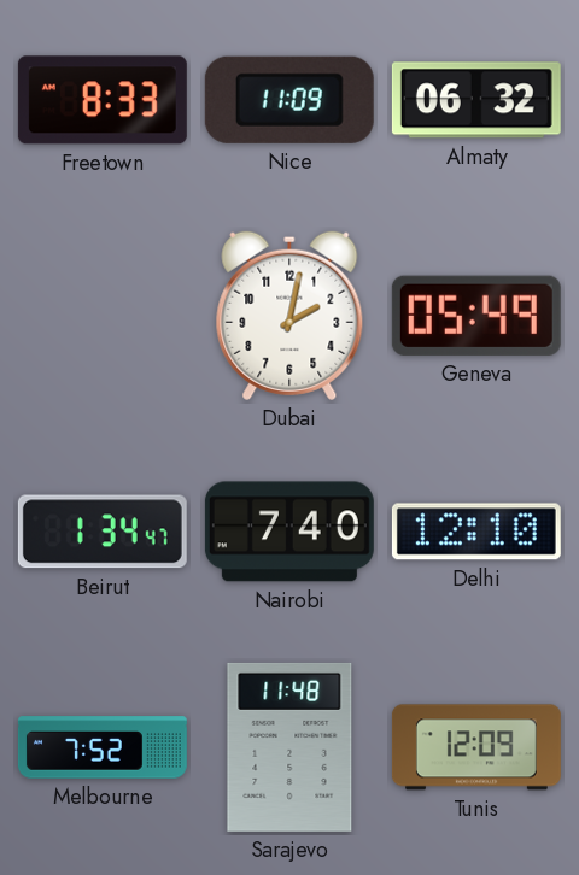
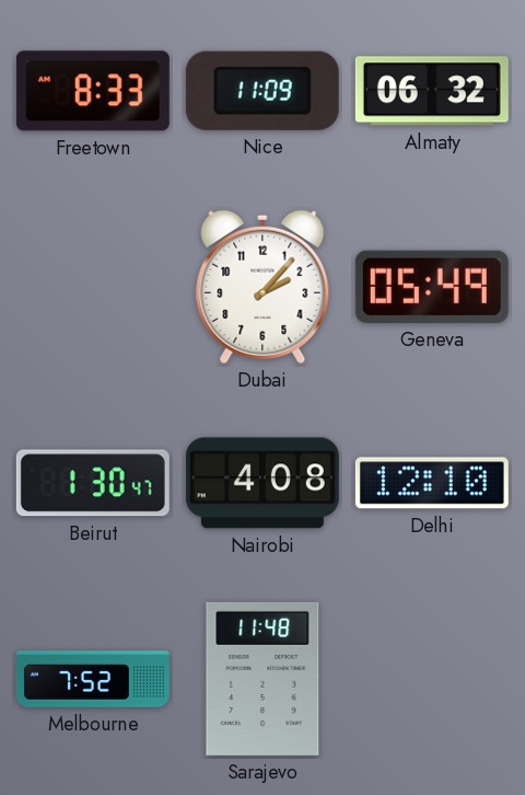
Dubai: 2:02 -> 2:07
Beirut: 1:34 -> 1:30
Nairobi: 7:40 -> 4:08
Tunis: 12:09 -> none
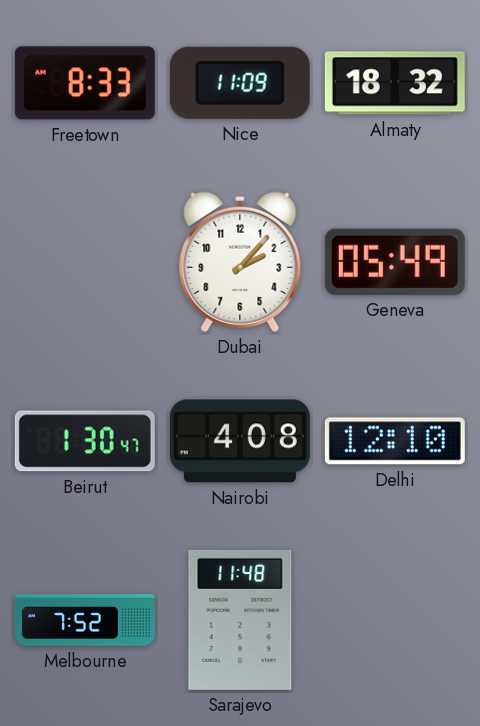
Almaty: 06:32 -> 18:32
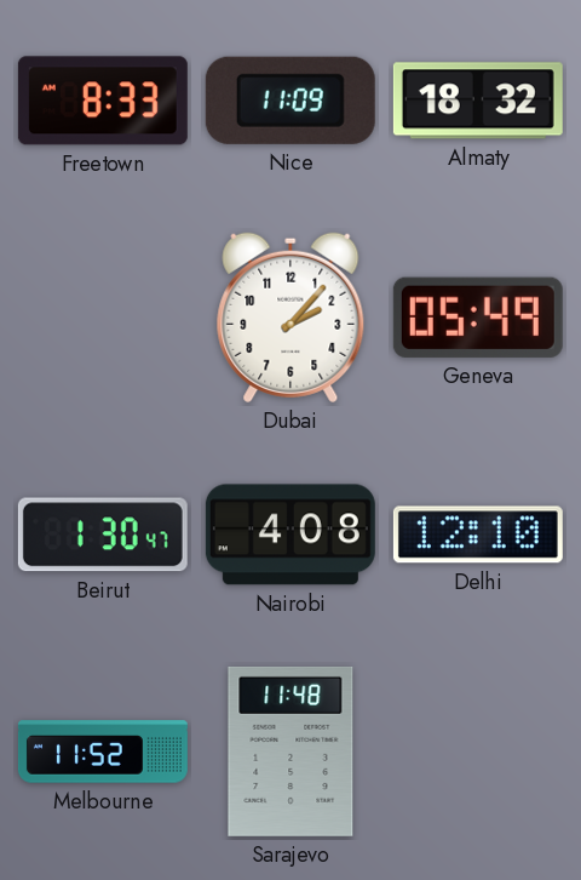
Melbourne: 7:52 -> 11:52
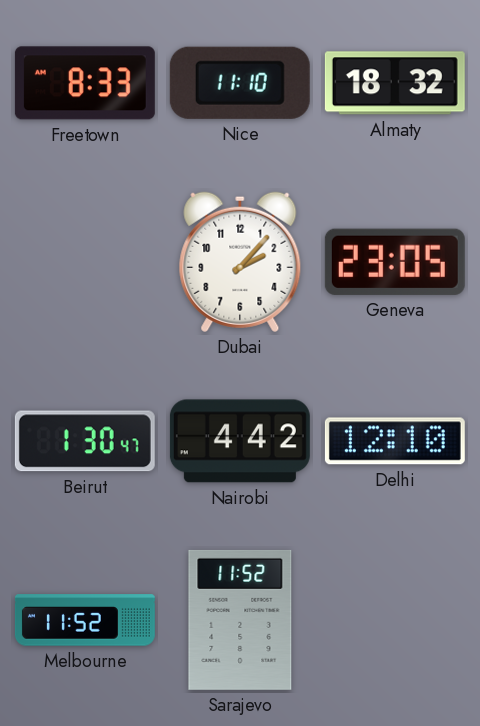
Nice: 11:09 -> 11:10
Geneva: 05:49 -> 23:05
Nairobi: 4:08 -> 4:42
Sarajevo: 11:48 -> 11:52
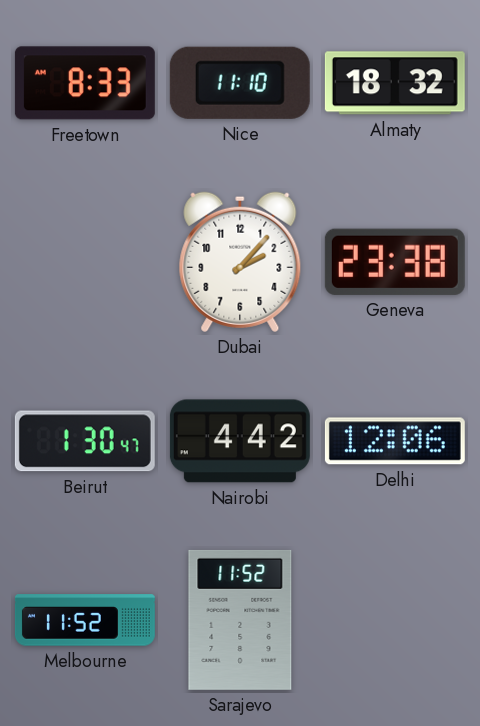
Geneva: 23:05 -> 23:38
Delhi: 12:10 -> 12:06
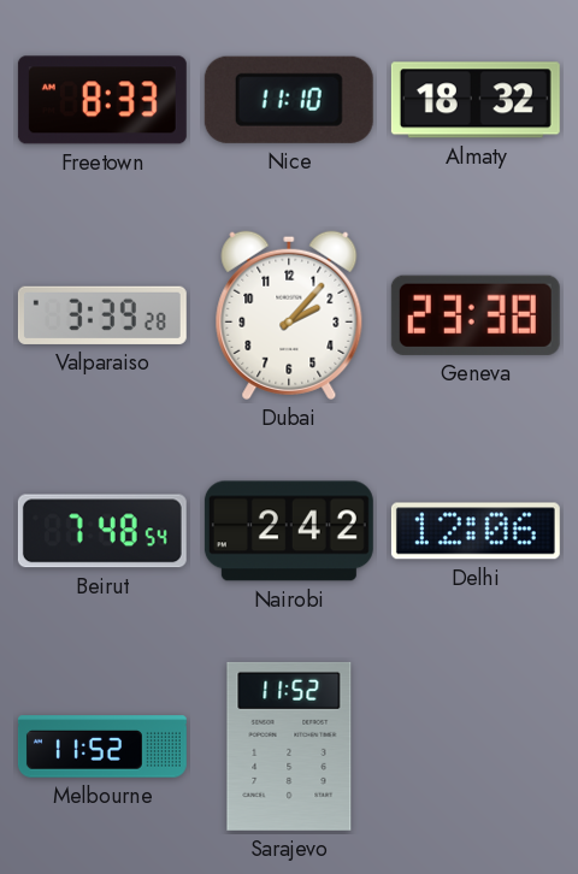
Valparaiso: none -> 3:39
Beirut: 1:30 -> 7:48
Nairobi: 4:42 -> 2:42
